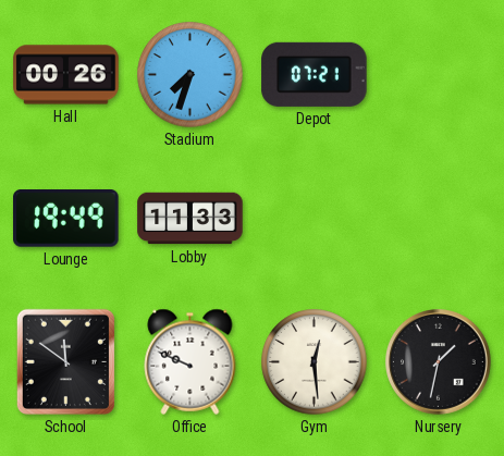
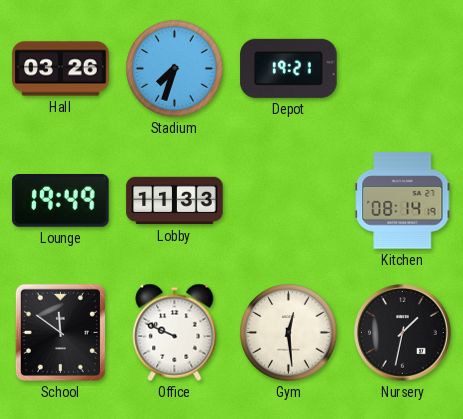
Hall: 00:26 -> 03:26
Depot: 07:21 -> 19:21
Kitchen: none -> 08:14
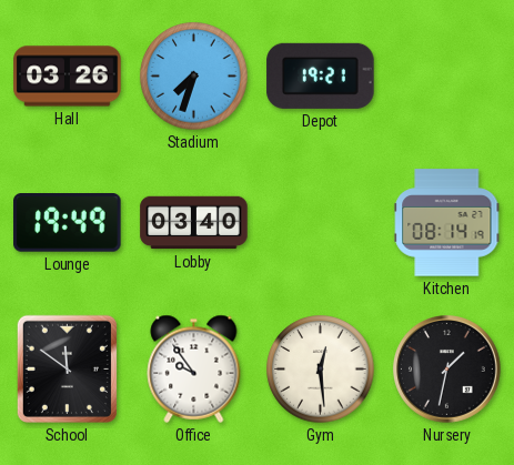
Lobby: 11:33 -> 03:40
Office: 9:49 -> 9:54
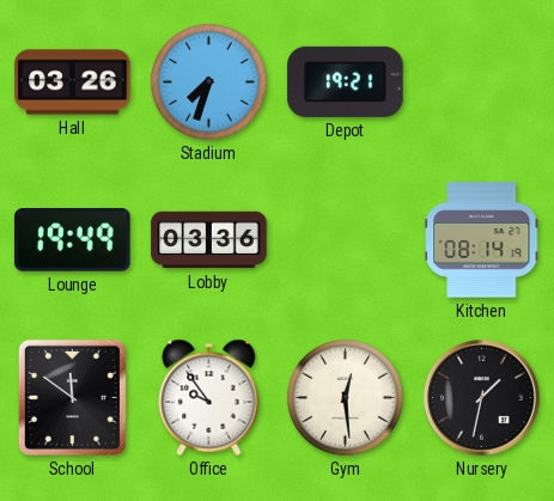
Lobby: 03:40 -> 03:36
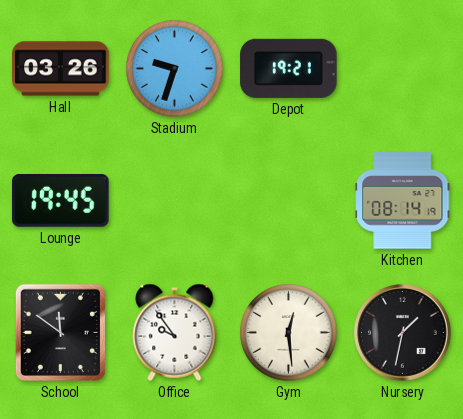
Stadium: 7:33 -> 9:33
Lounge: 19:49 -> 19:45
Lobby: 03:36 -> none
